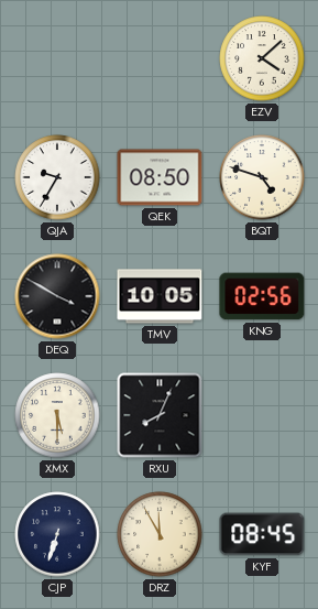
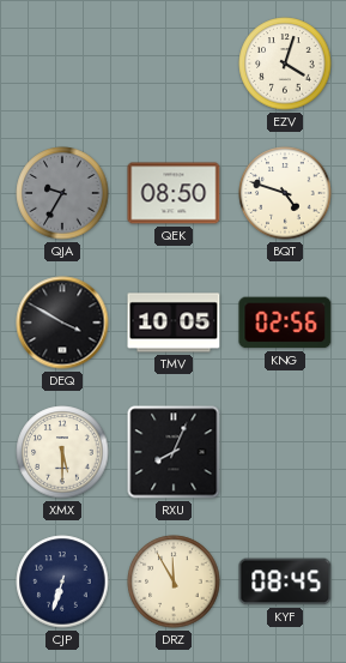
EZV: 4:08 -> 4:03
QJA dial: white -> grey
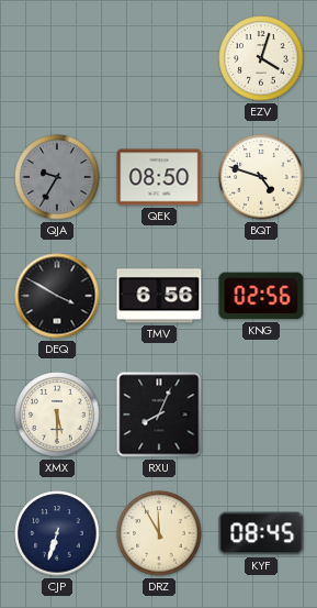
TMV: 10:05 -> 6:56
